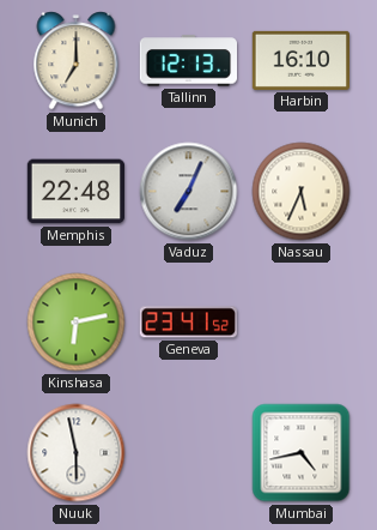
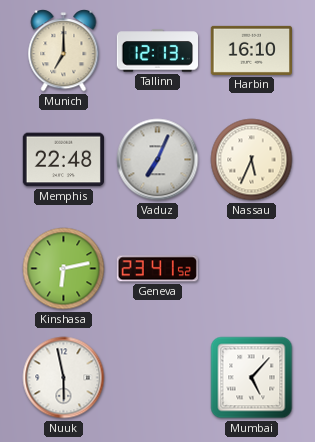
Mumbai: 4:43 -> 5:07
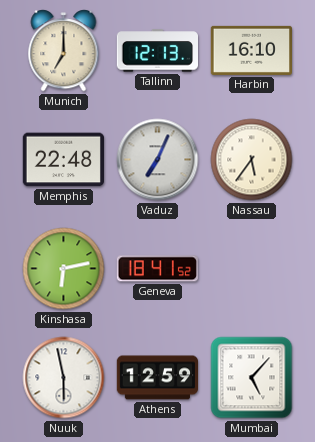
Nassau: 5:34 -> 5:36
Geneva: 23:41 -> 18:41
Athens: none -> 12:59
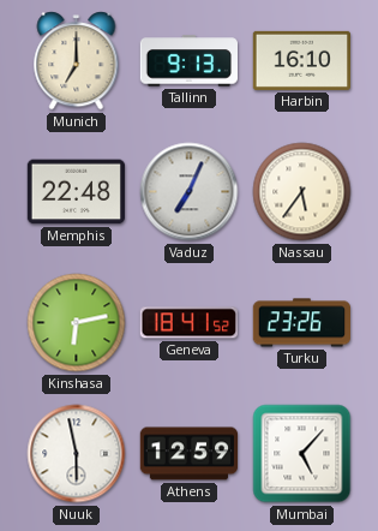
Tallinn: 12:13 -> 9:13
Turku: none -> 23:26
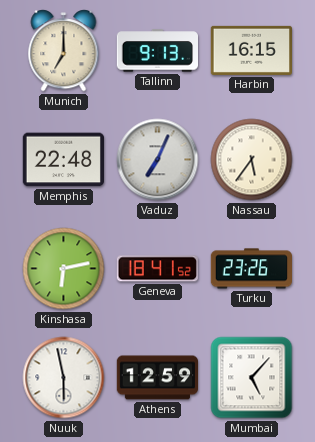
Harbin: 16:10 -> 16:15
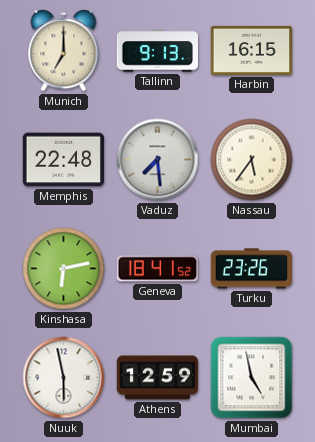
Vaduz: 7:04 -> 7:29
Mumbai: 5:07 -> 4:58
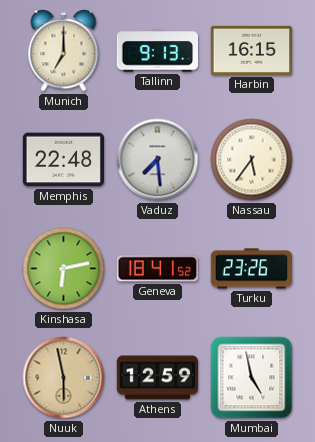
Nuuk dial: white -> champagne
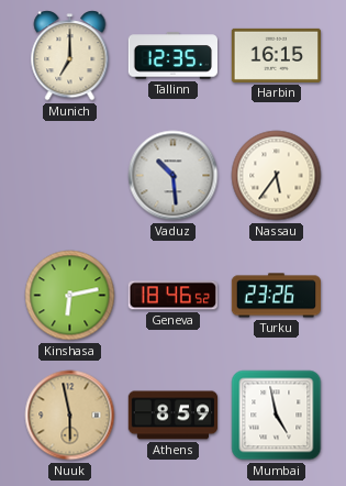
Tallinn: 9:13 -> 12:35
Memphis: 22:48 -> none
Vaduz: 7:29 -> 10:29
Geneva: 18:41 -> 18:46
Athens: 12:59 -> 8:59
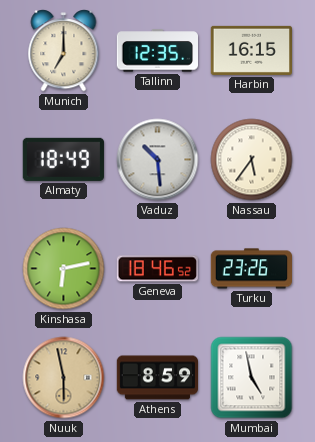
Almaty: none -> 18:49
